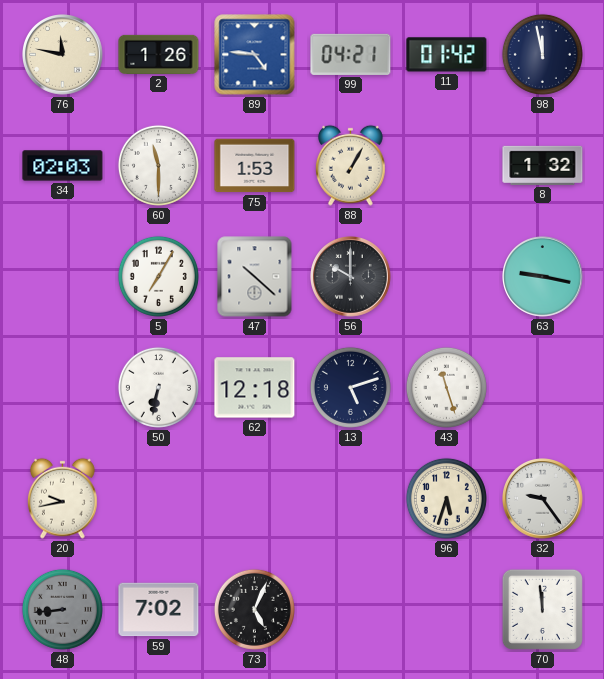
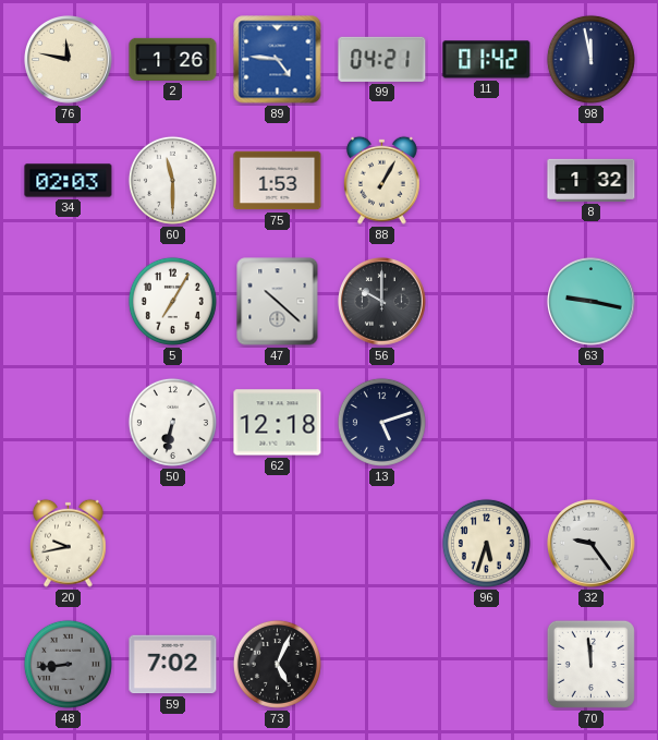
43: 11:27 -> none
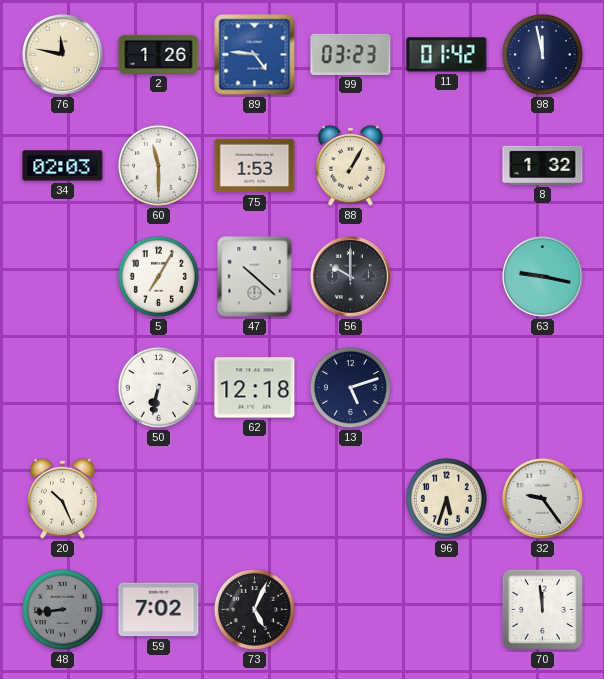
99: 04:21 -> 03:23
20: 9:43 -> 10:26
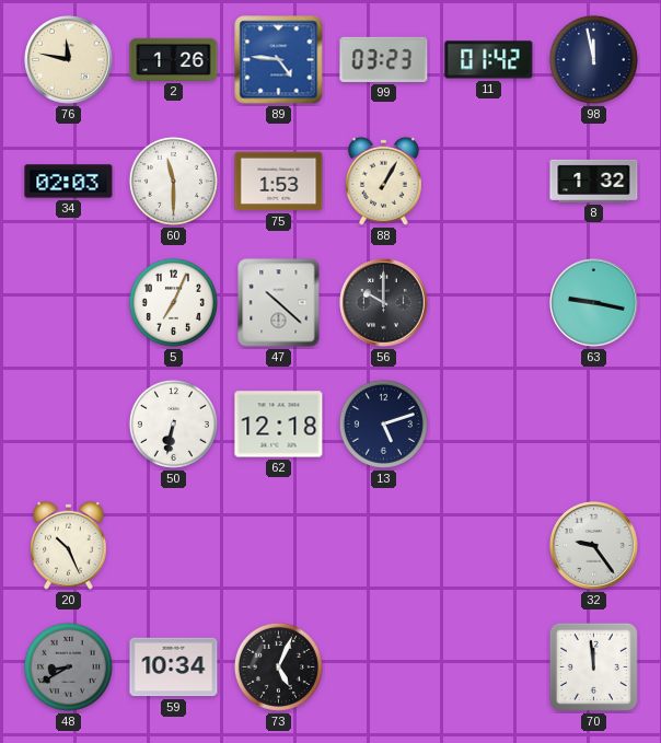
5: 7:05 -> 7:04
96: 5:33 -> none
48: 8:44 -> 8:40
59: 7:02 -> 10:34
